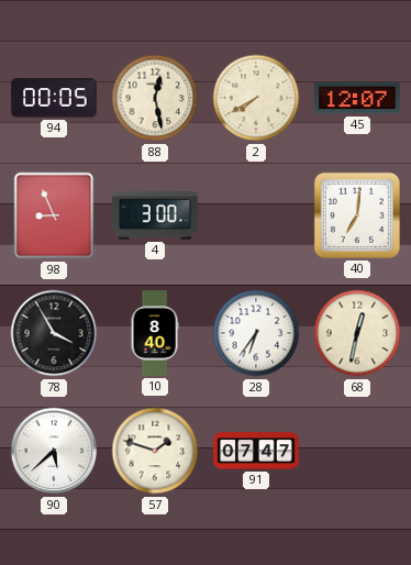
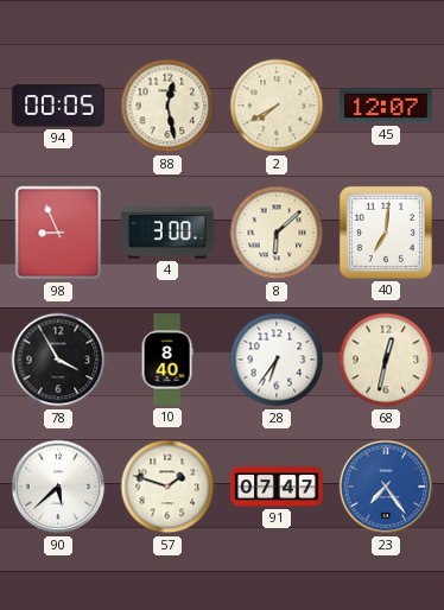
8: none -> 6:08
23: none -> 7:24
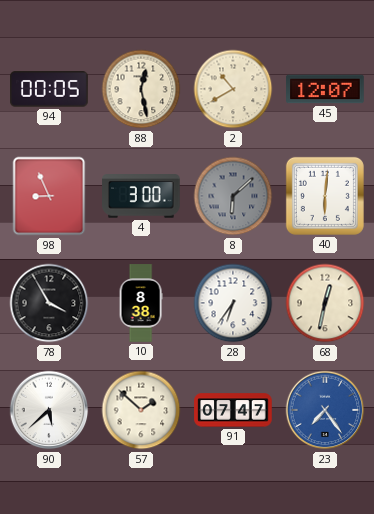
2: 7:40 -> 10:40
8 dial: cream -> grey
40: 7:01 -> 6:01
10: 8:40 -> 8:38
57: 1:48 -> 1:52
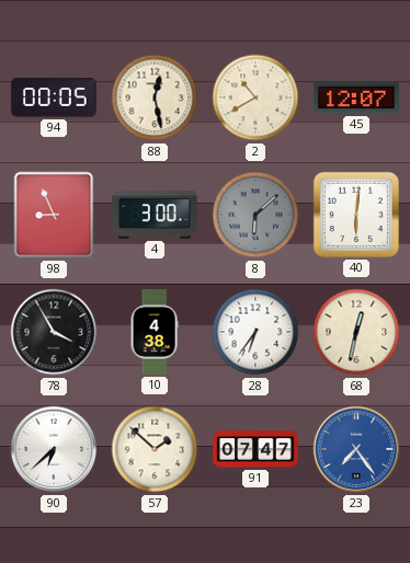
10: 8:38 -> 4:38
90: 5:38 -> 6:38
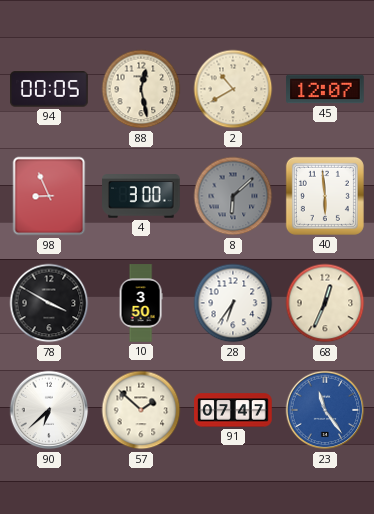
40: 6:01 -> 5:59
78: 3:55 -> 3:50
10: 4:38 -> 3:50
68: 12:32 -> 12:34
23: 7:24 -> 11:24
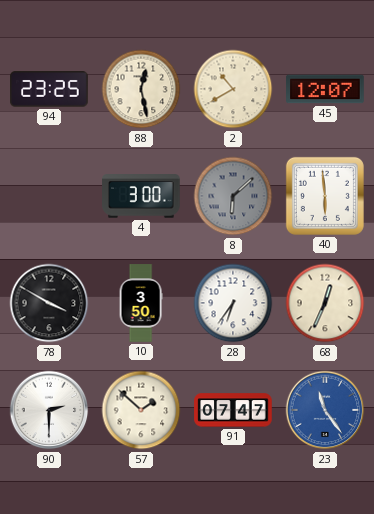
94: 00:05 -> 23:25
98: 8:56 -> none
90: 6:38 -> 2:30
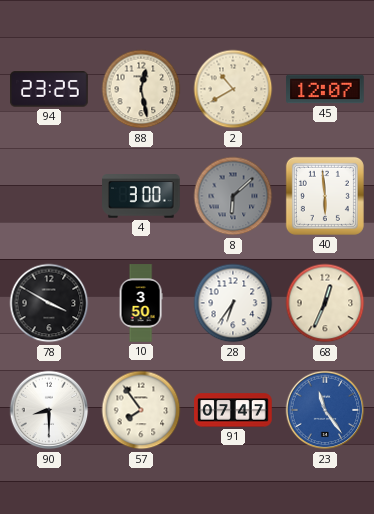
90: 2:30 -> 8:30
57: 1:52 -> 7:54
